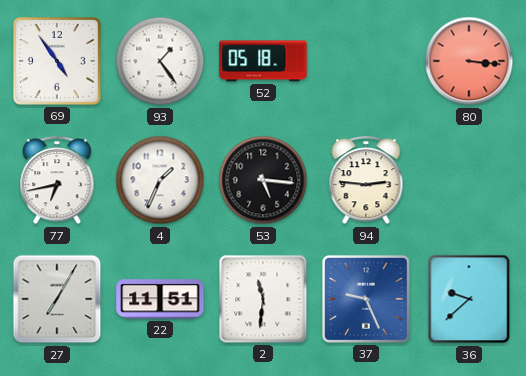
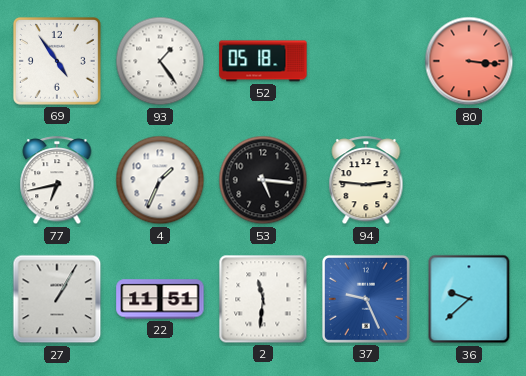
27: 7:05 -> 1:05
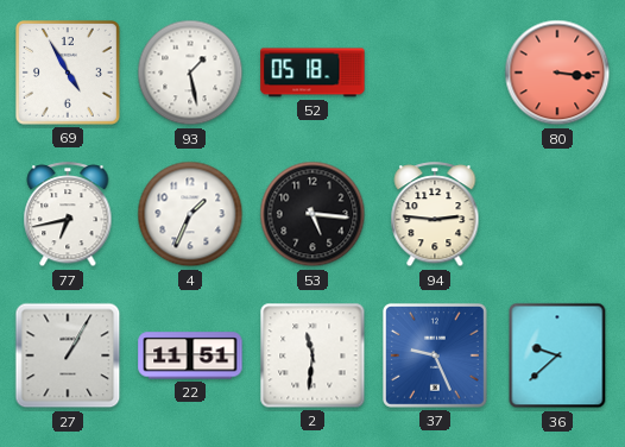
69: 4:54 -> 4:55
93: 1:24 -> 1:28
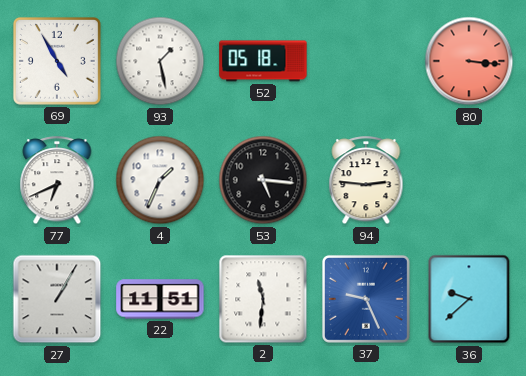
77: 6:43 -> 6:41
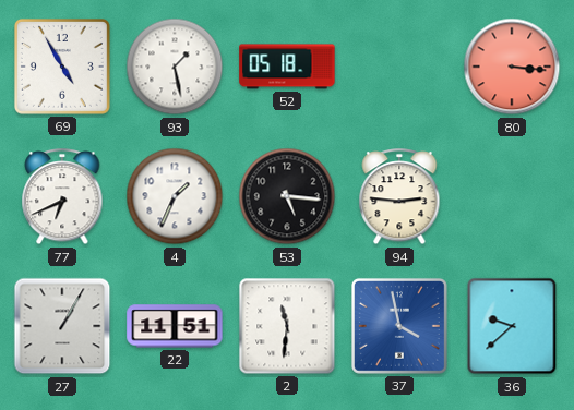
37: 9:26 -> 3:58
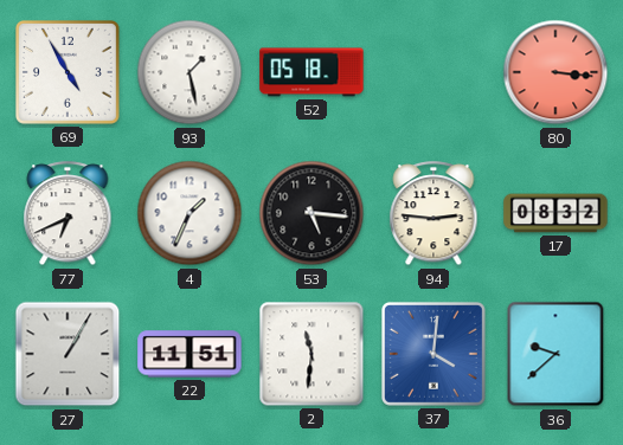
17: none -> 08:32
37: 3:58 -> 4:01
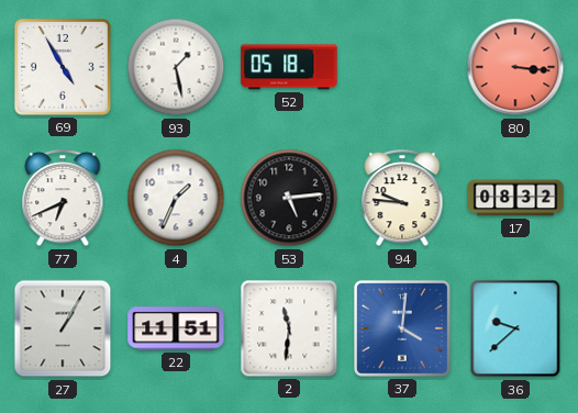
53: 5:16 -> 5:14
94: 2:46 -> 9:46
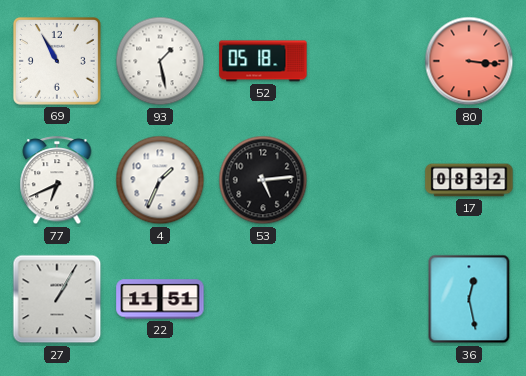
69: 4:55 -> 10:55
94: 9:46 -> none
2: 11:31 -> none
37: 4:01 -> none
36: 9:38 -> 12:28
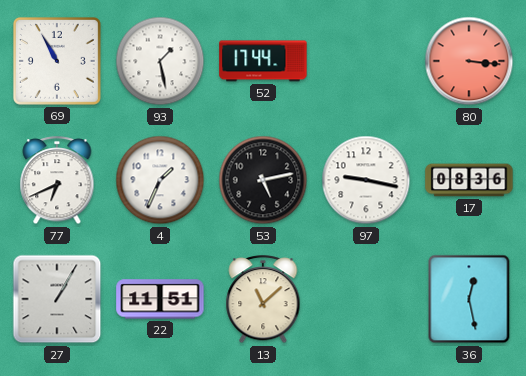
52: 05:18 -> 17:44
53: 5:14 -> 5:13
97: none -> 9:17
17: 08:32 -> 08:36
13: none -> 11:08
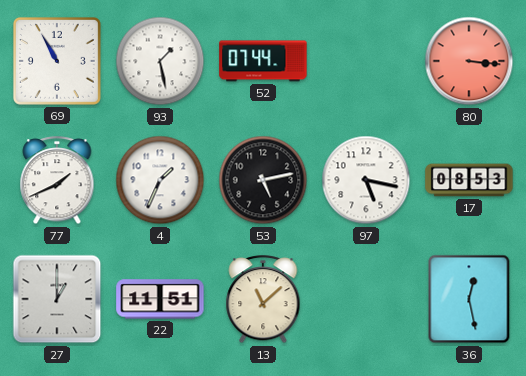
52: 17:44 -> 07:44
77: 6:41 -> 1:41
97: 9:17 -> 5:17
17: 08:36 -> 08:53
27: 1:05 -> 1:00
